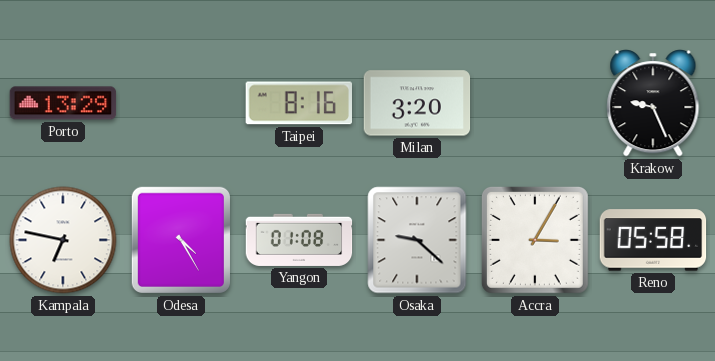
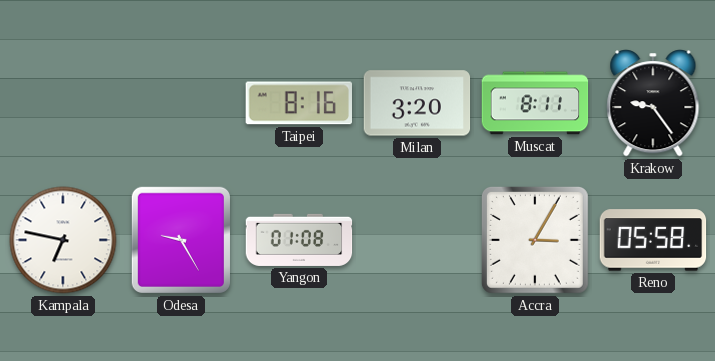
Porto: 13:29 -> none
Muscat: none -> 8:11
Krakow: 9:26 -> 9:24
Odesa: 4:25 -> 9:25
Osaka: 9:22 -> none
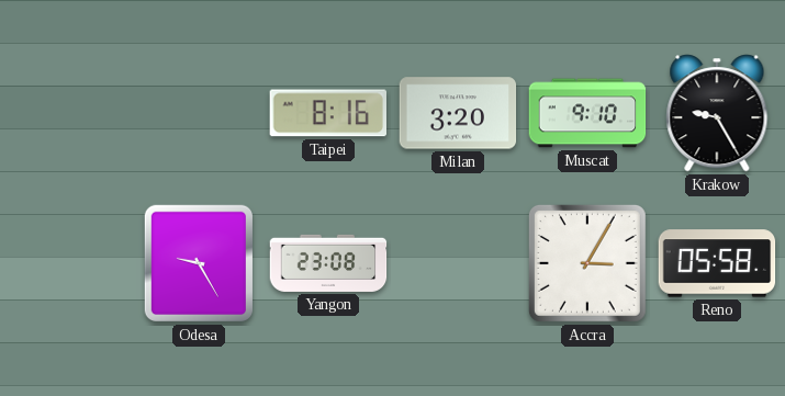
Muscat: 8:11 -> 9:10
Krakow: 9:24 -> 9:25
Kampala: 6:47 -> none
Yangon: 01:08 -> 23:08
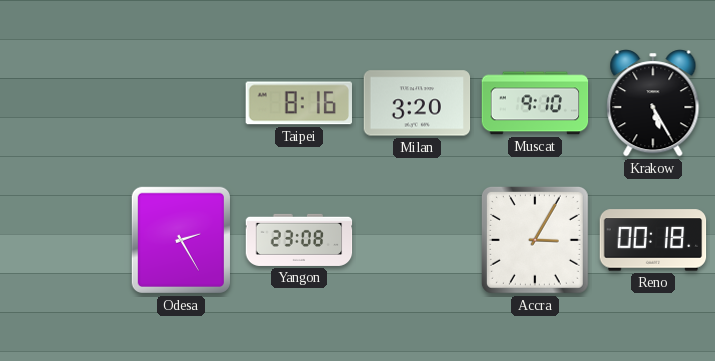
Krakow: 9:25 -> 5:25
Odesa: 9:25 -> 2:25
Reno: 05:58 -> 00:18
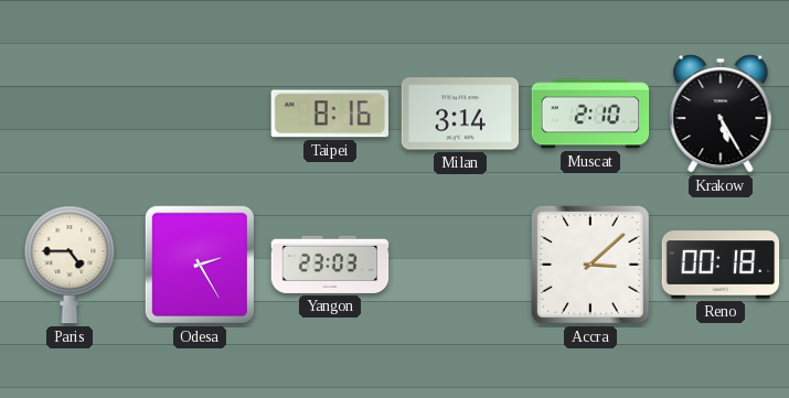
Milan: 3:20 -> 3:14
Muscat: 9:10 -> 2:10
Paris: none -> 4:45
Yangon: 23:08 -> 23:03
Accra: 3:05 -> 3:08
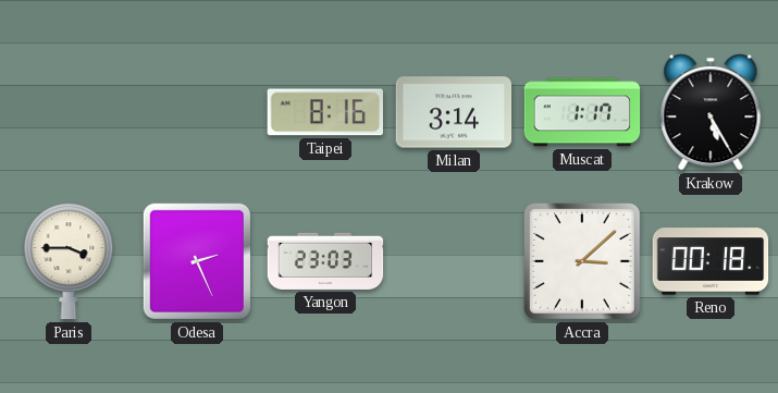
Muscat: 2:10 -> 1:17
Paris: 4:45 -> 3:45
Odesa: 2:25 -> 2:26
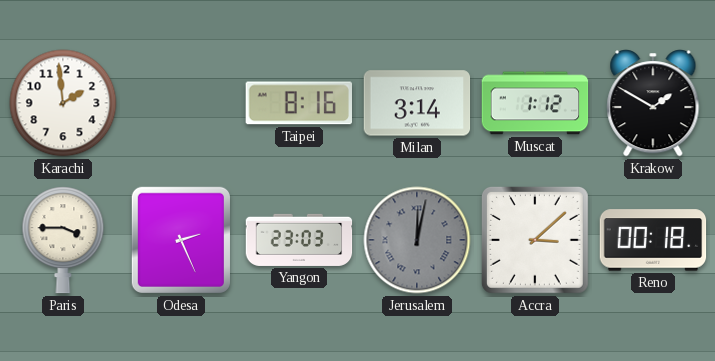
Karachi: none -> 1:59
Muscat: 1:17 -> 1:12
Krakow: 5:25 -> 1:50
Jerusalem: none -> 12:02
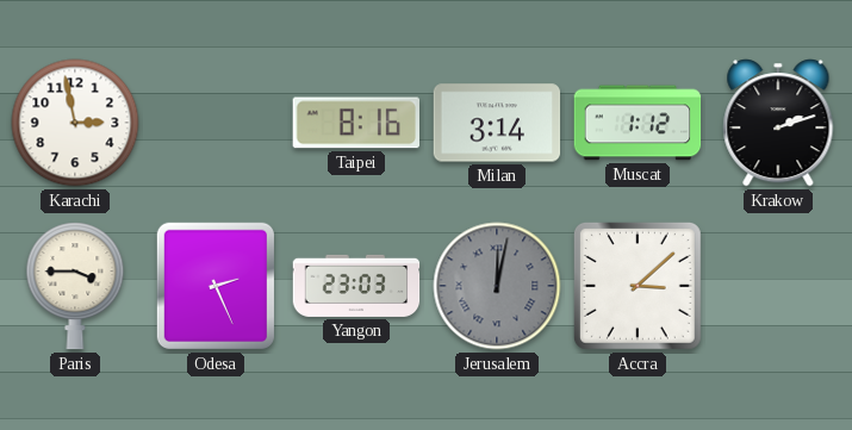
Karachi: 1:59 -> 2:58
Krakow: 1:50 -> 2:12
Reno: 00:18 -> none
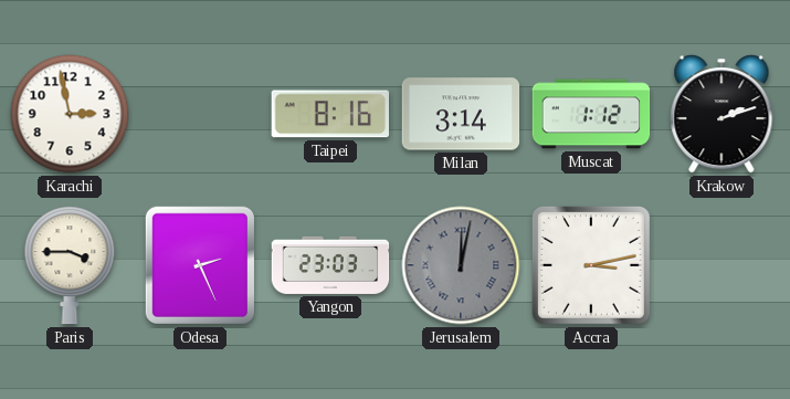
Accra: 3:08 -> 3:13
